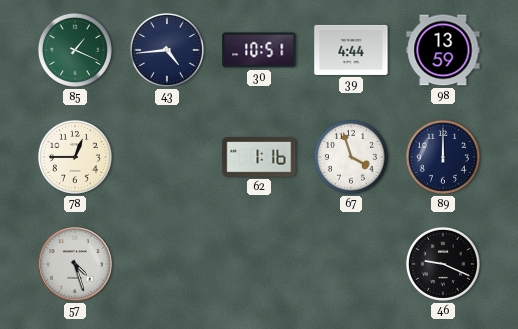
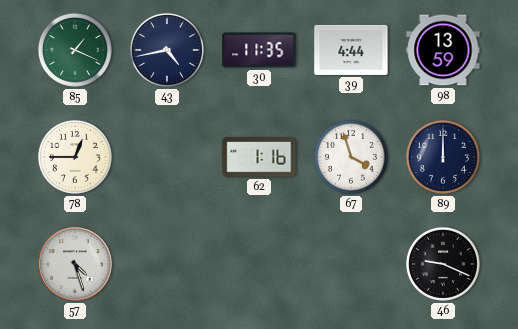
43: 4:44 -> 4:43
30: 10:51 -> 11:35
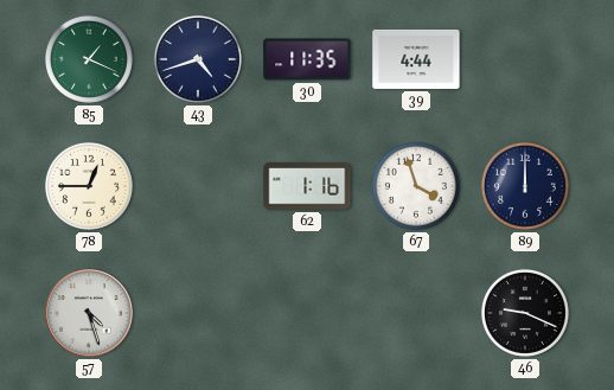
43: 4:43 -> 4:42
98: 13:59 -> none
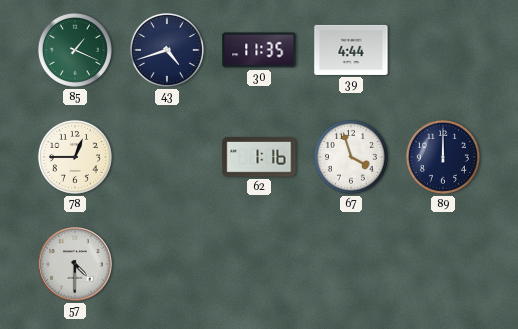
57: 4:27 -> 4:30
46: 9:19 -> none
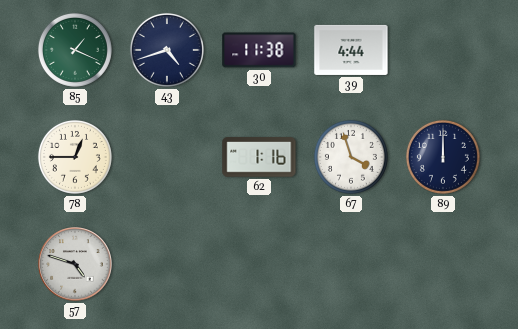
30: 11:35 -> 11:38
57: 4:30 -> 4:48
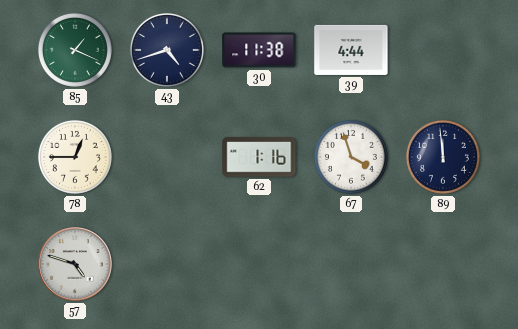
89: 12:00 -> 11:59
